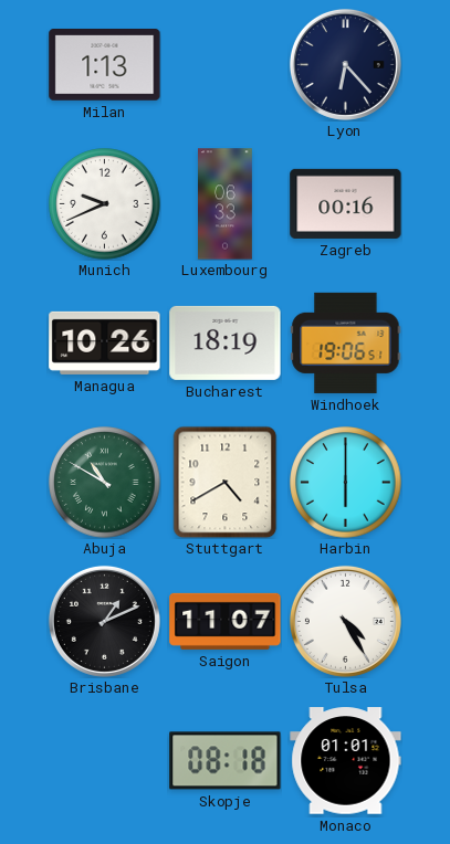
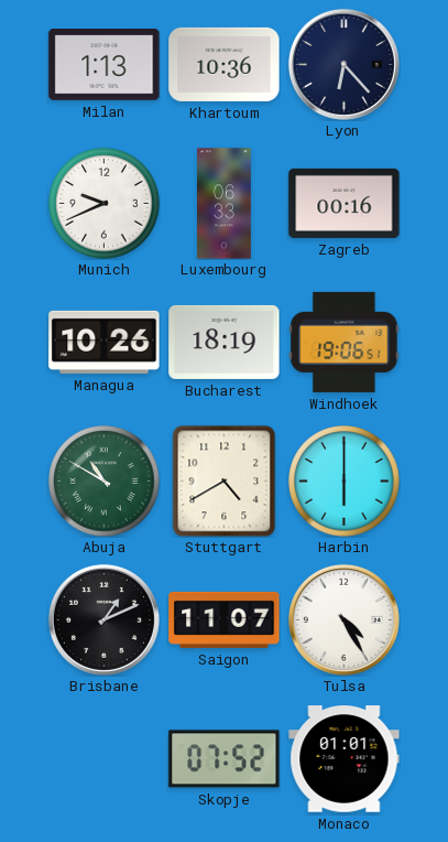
Khartoum: none -> 10:36
Skopje: 08:18 -> 07:52
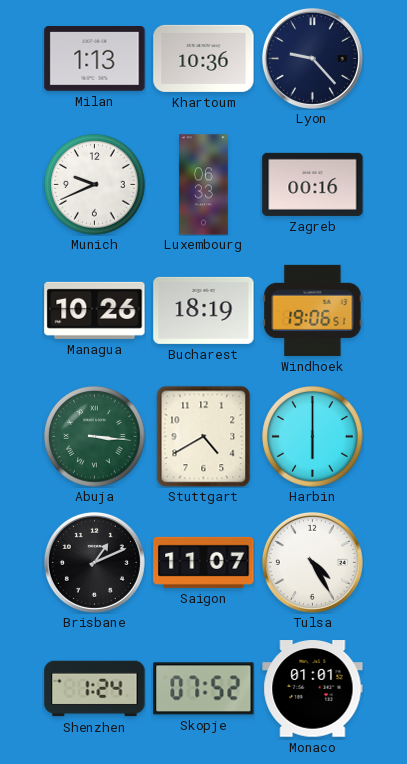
Lyon: 6:23 -> 9:23
Abuja: 10:50 -> 3:16
Shenzhen: none -> 1:24
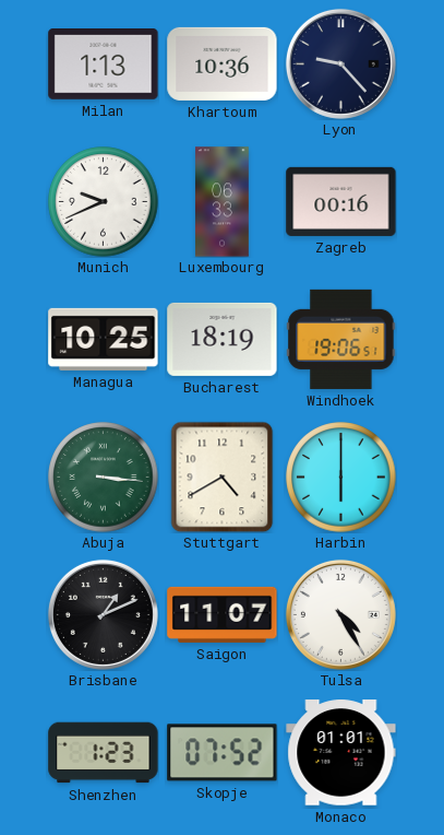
Managua: 10:26 -> 10:25
Shenzhen: 1:24 -> 1:23
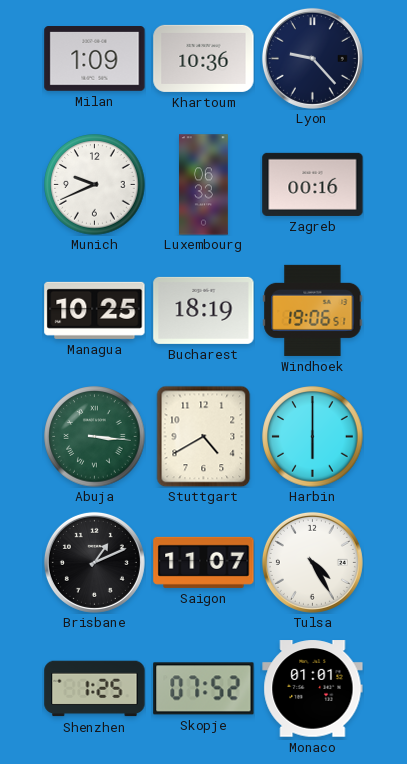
Milan: 1:13 -> 1:09
Shenzhen: 1:23 -> 1:25
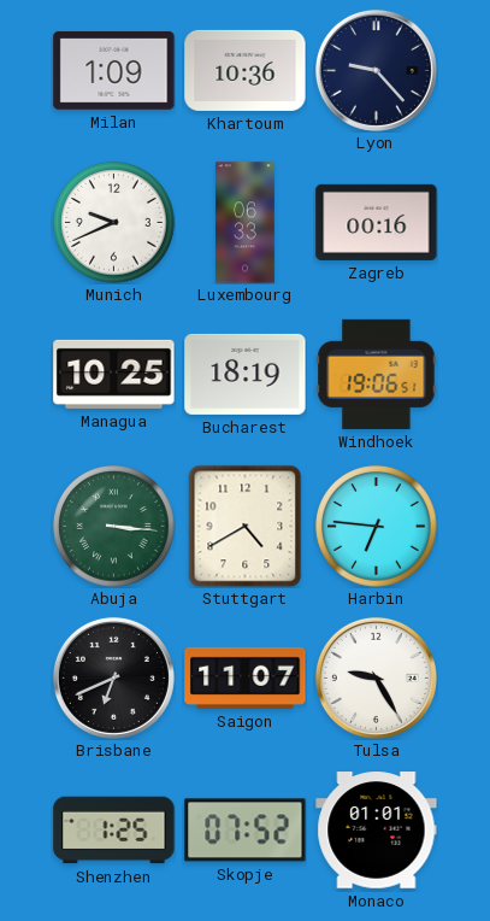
Harbin: 6:00 -> 6:46
Brisbane: 1:11 -> 6:41
Tulsa: 4:25 -> 9:25
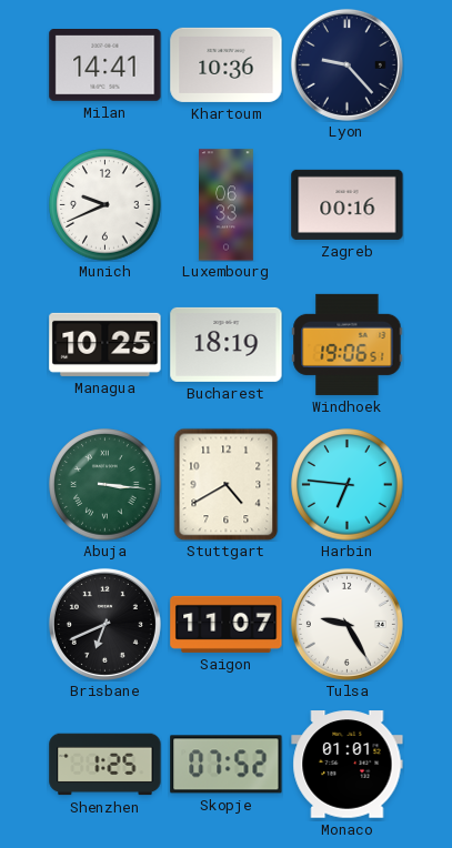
Milan: 1:09 -> 14:41
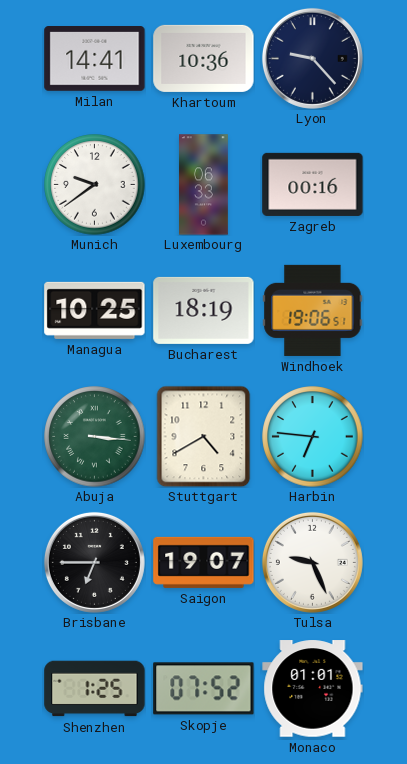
Munich: 9:41 -> 9:39
Brisbane: 6:41 -> 6:45
Saigon: 11:07 -> 19:07
Tulsa: 9:25 -> 9:26
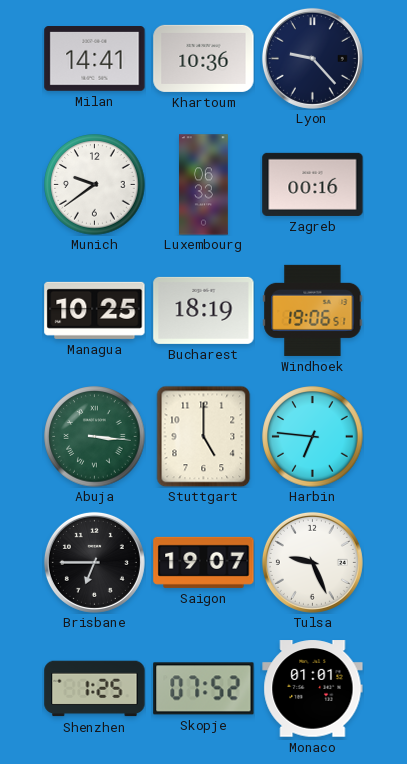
Stuttgart: 4:40 -> 5:00
